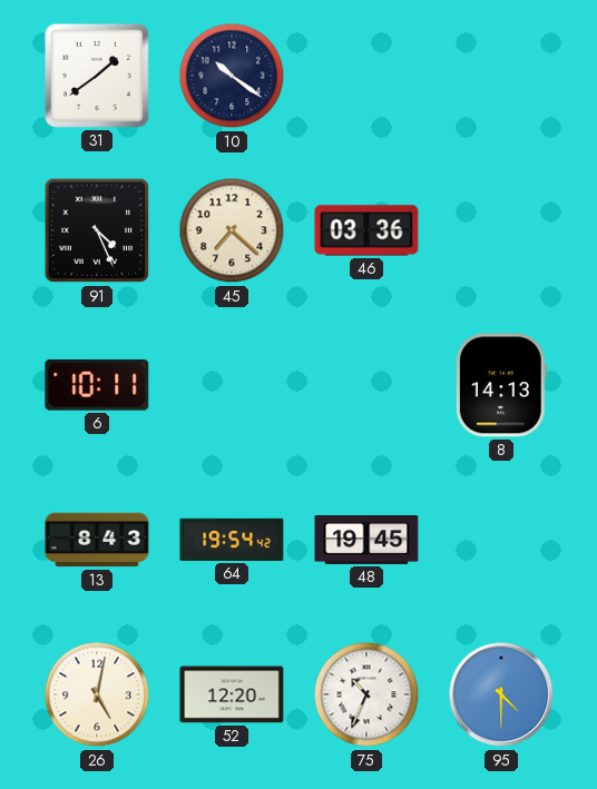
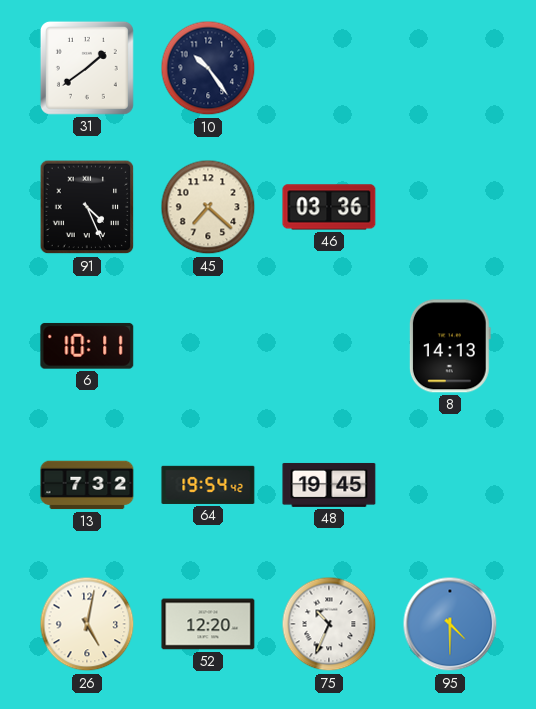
10: 10:21 -> 10:24
13: 8:43 -> 7:32
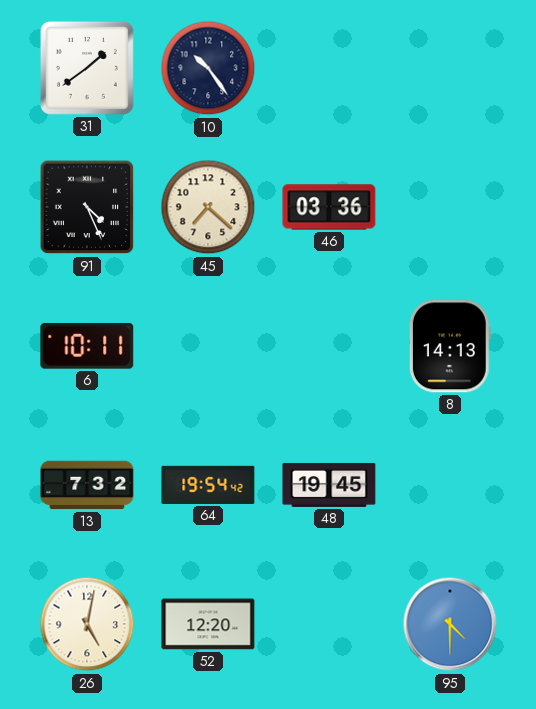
75: 10:34 -> none
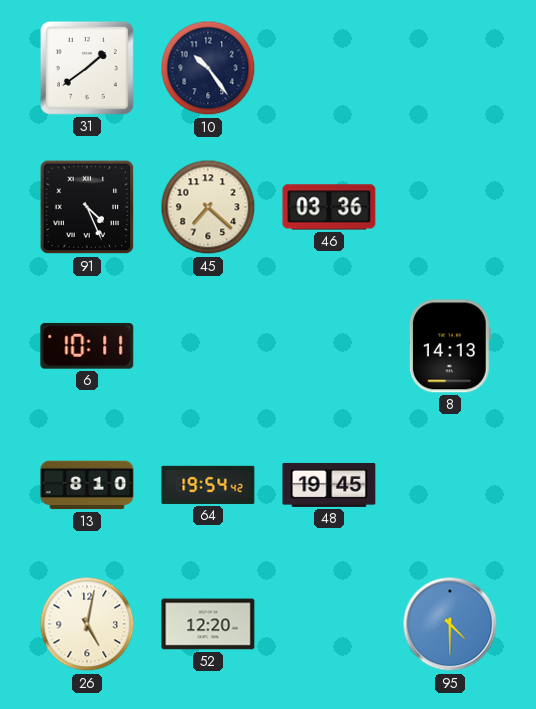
13: 7:32 -> 8:10
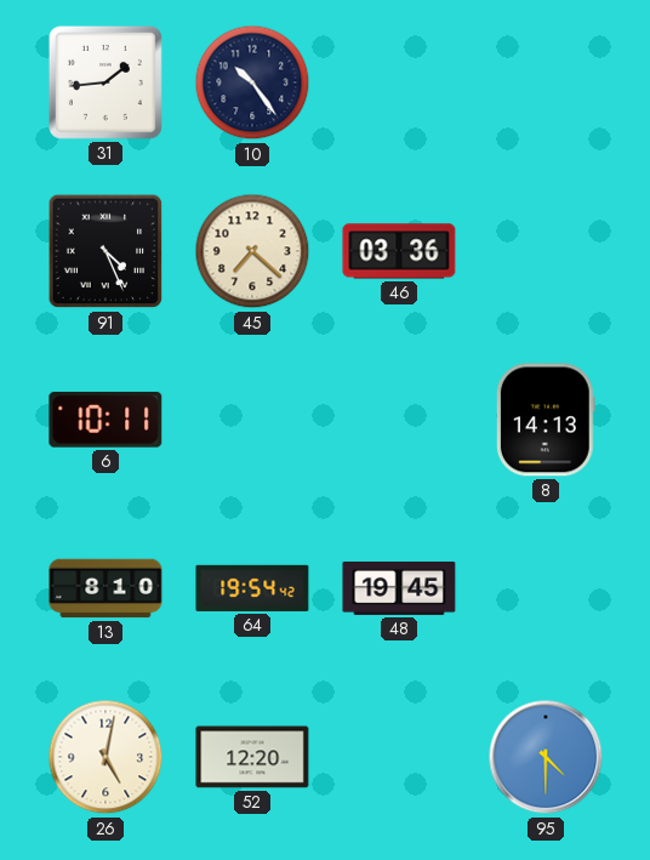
31: 1:39 -> 1:44
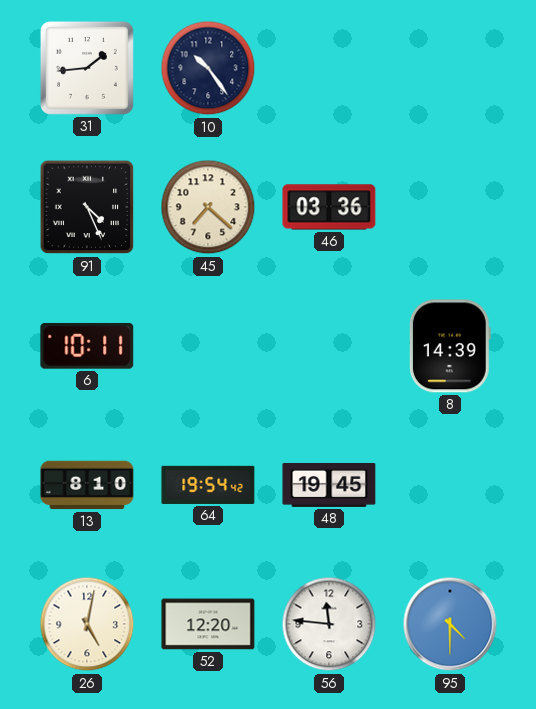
8: 14:13 -> 14:39
56: none -> 11:46
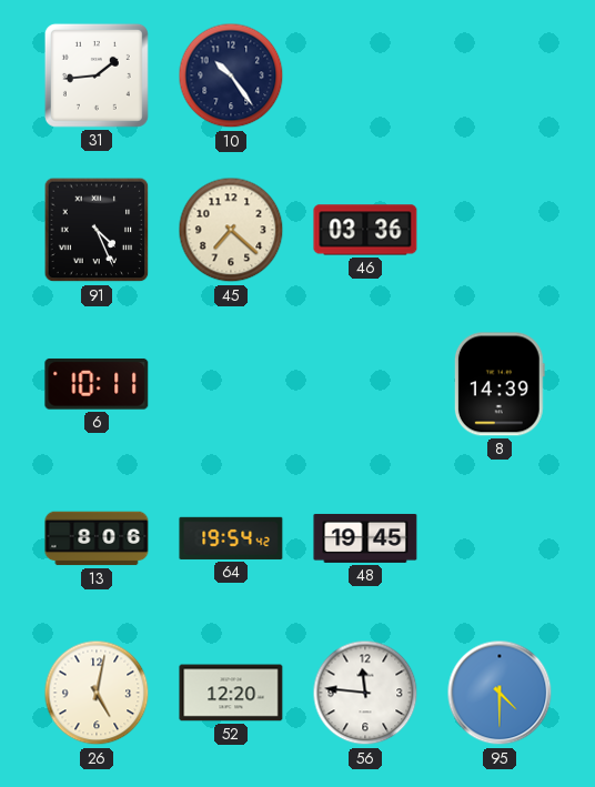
13: 8:10 -> 8:06
